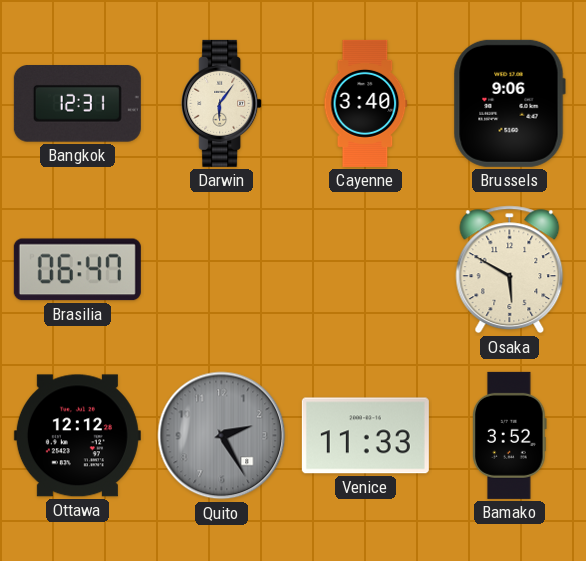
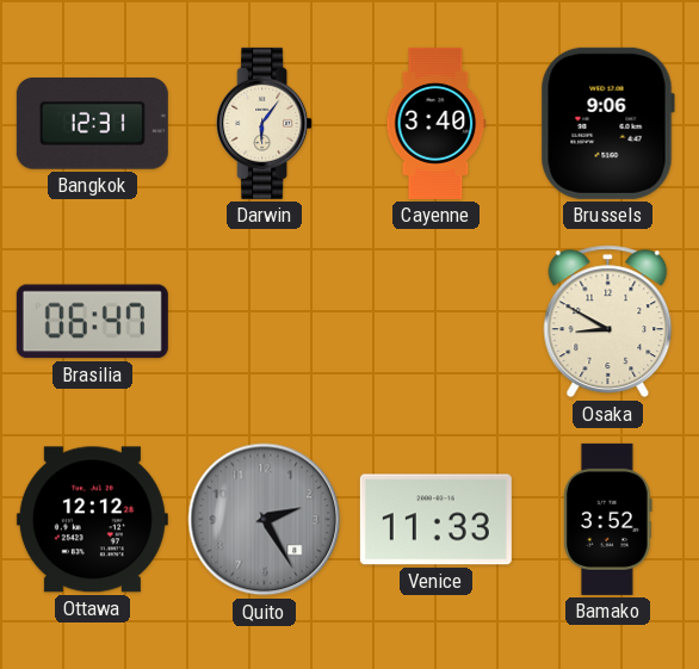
Osaka: 5:50 -> 8:50
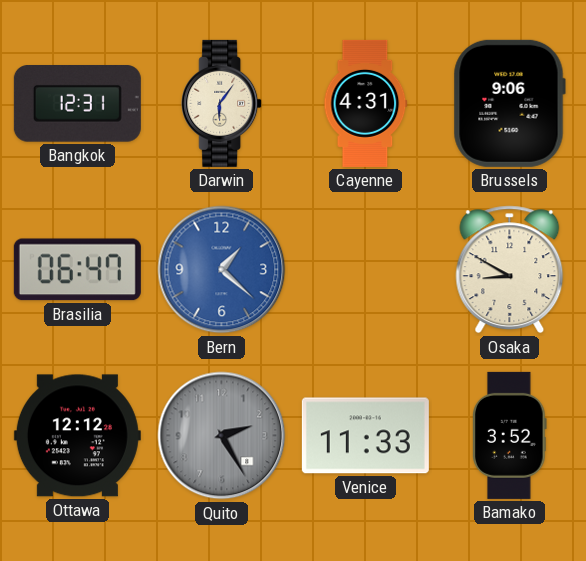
Cayenne: 3:40 -> 4:31
Bern: none -> 1:22
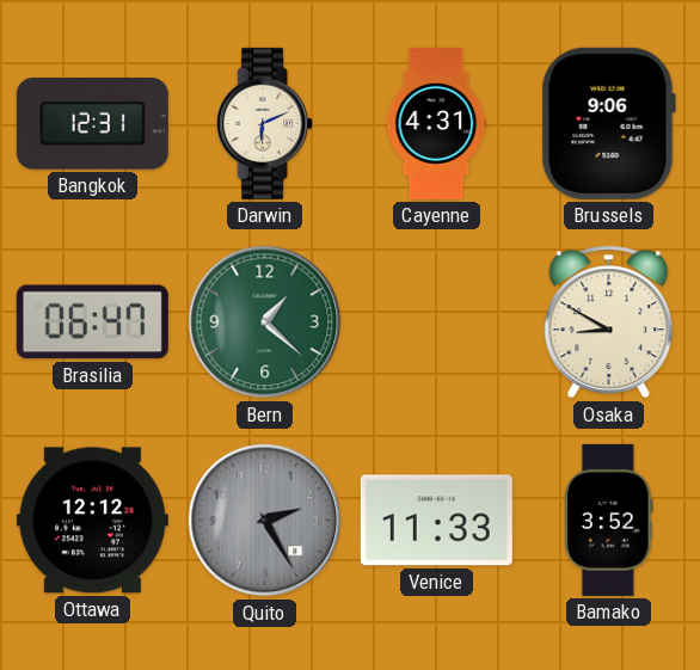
Darwin: 6:06 -> 6:11
Bern dial: blue -> green
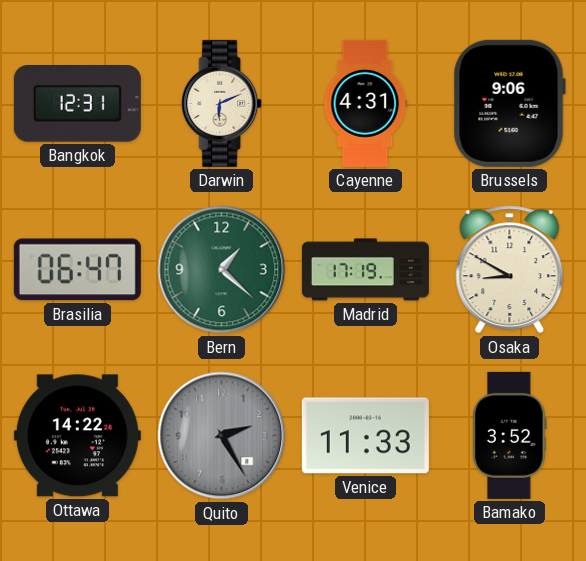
Madrid: none -> 17:19
Ottawa: 12:12 -> 14:22
